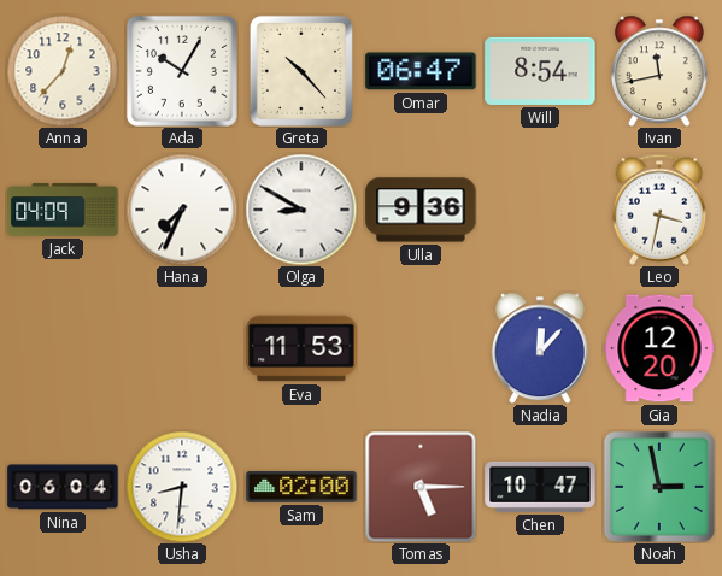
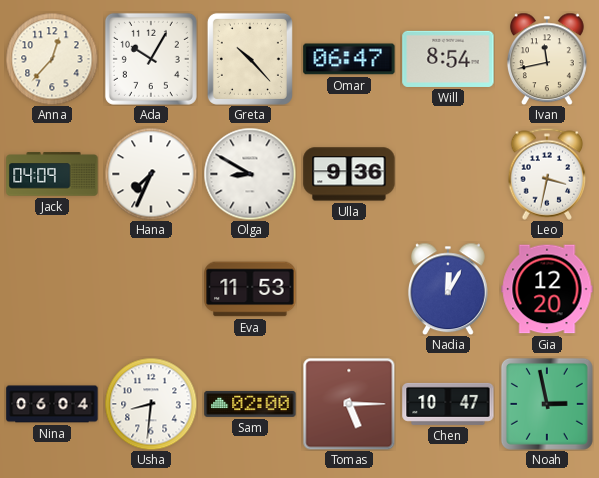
Nadia: 12:07 -> 12:05
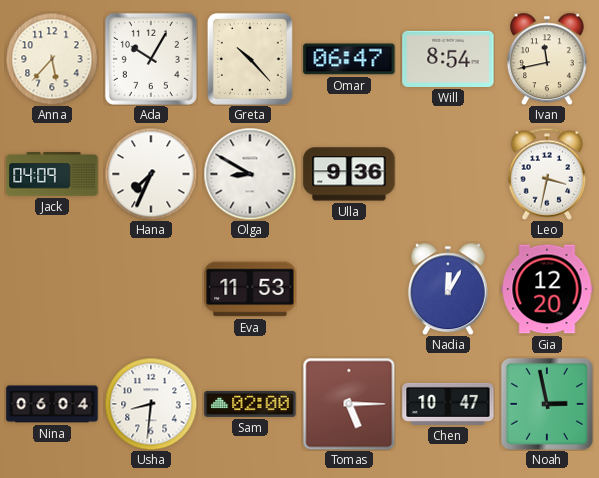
Anna: 12:37 -> 5:37
